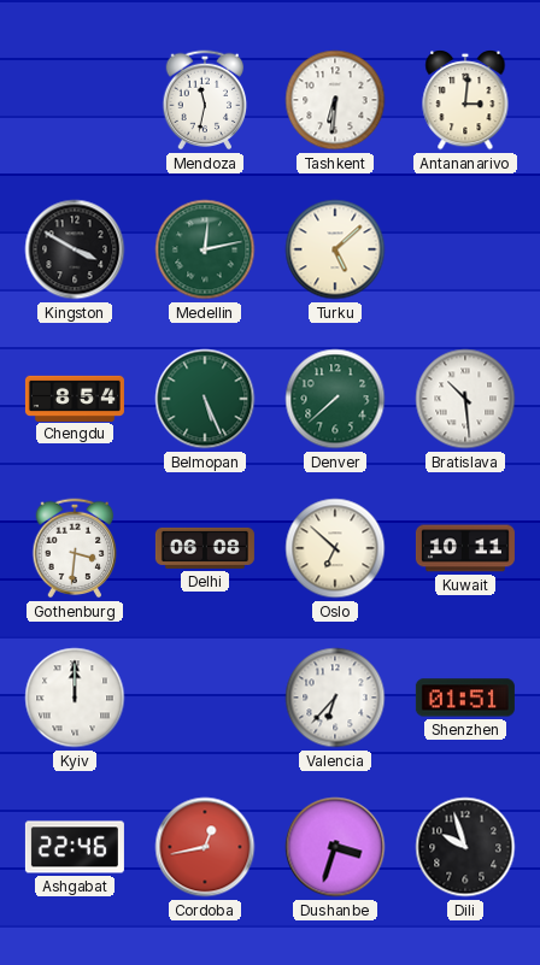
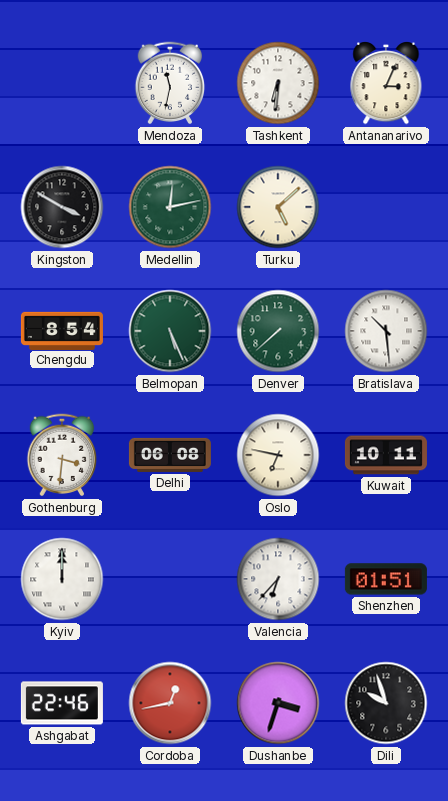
Antananarivo: 3:01 -> 3:04
Oslo: 6:52 -> 6:47
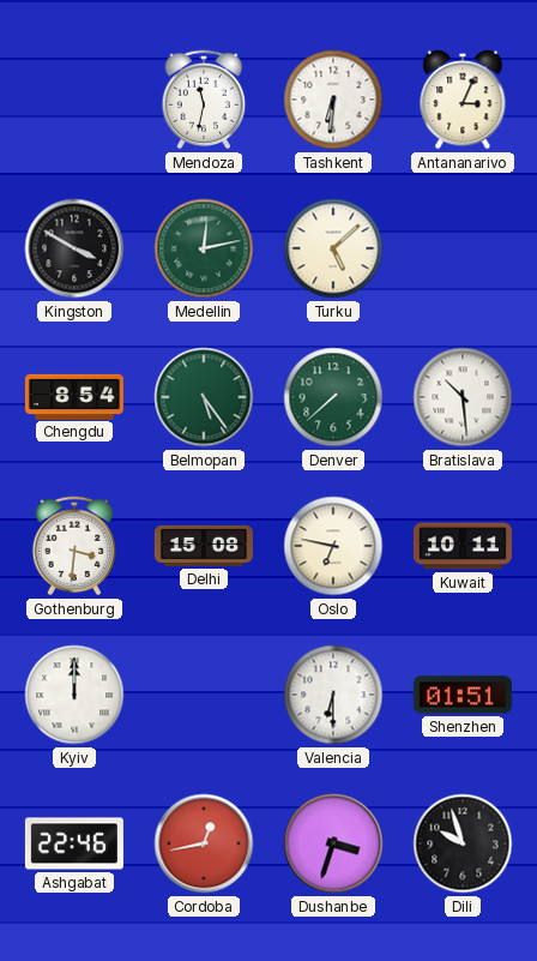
Belmopan: 5:26 -> 5:24
Delhi: 06:08 -> 15:08
Valencia: 6:37 -> 6:30
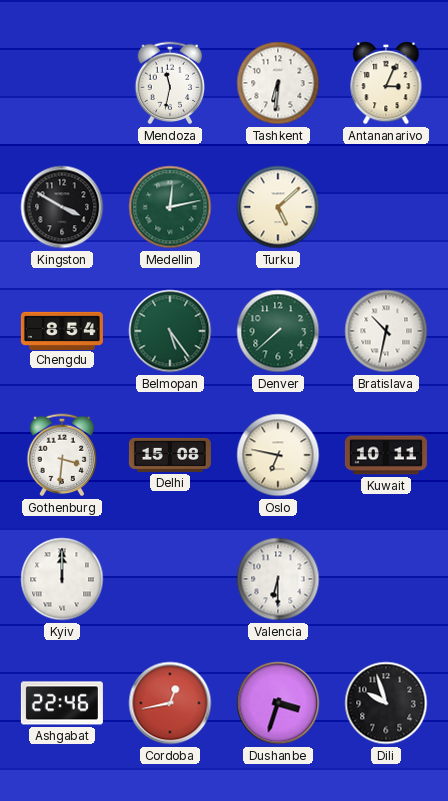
Bratislava: 10:29 -> 10:32
Shenzhen: 01:51 -> none
